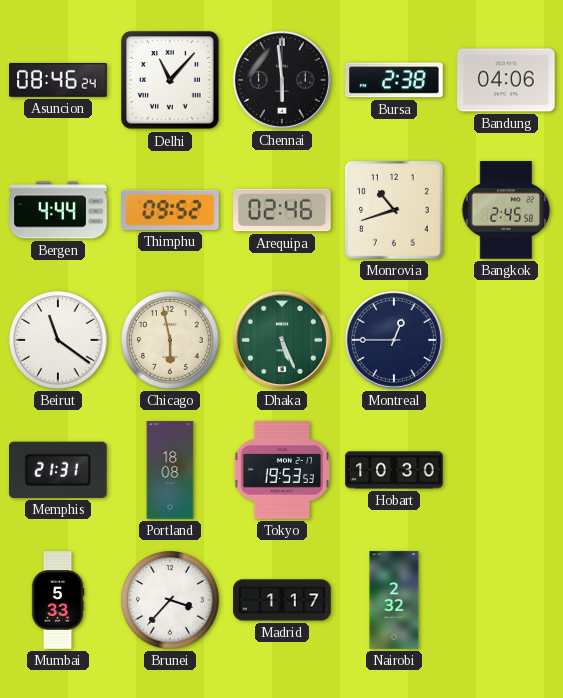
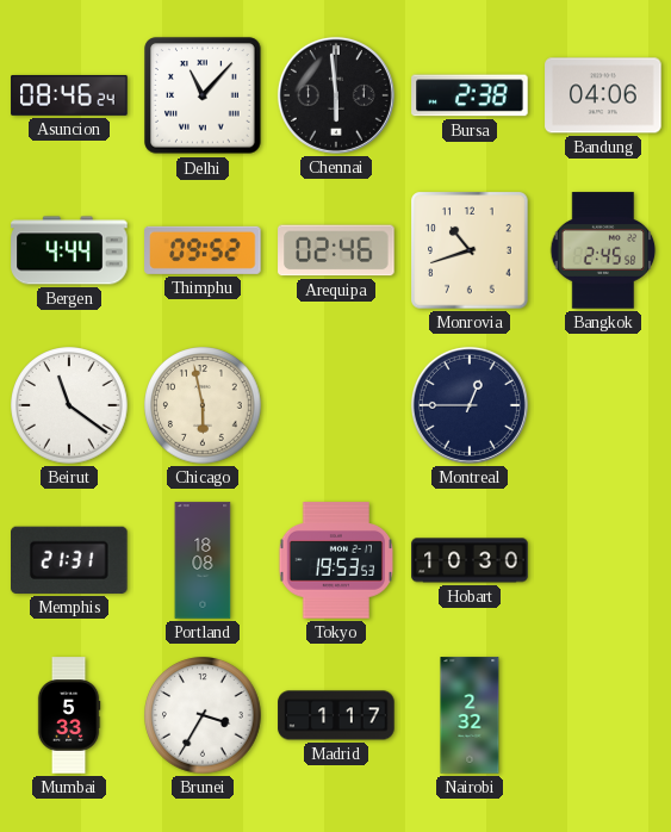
Dhaka: 5:26 -> none
Brunei: 3:37 -> 3:35
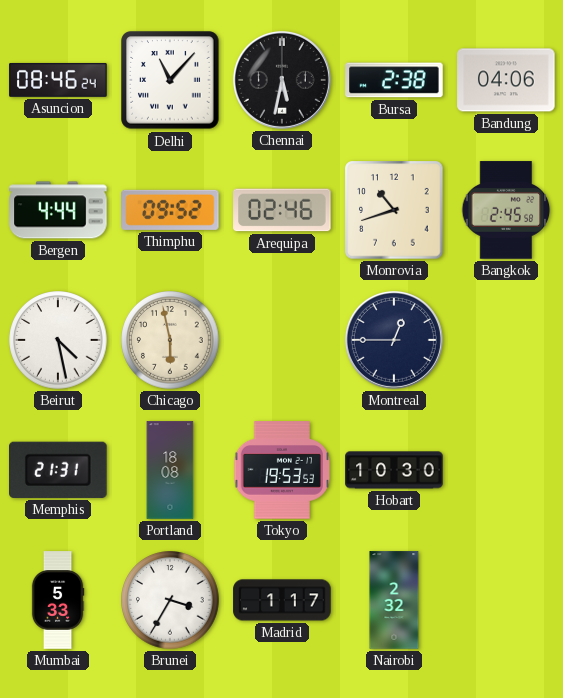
Chennai: 5:59 -> 5:32
Beirut: 11:21 -> 4:28
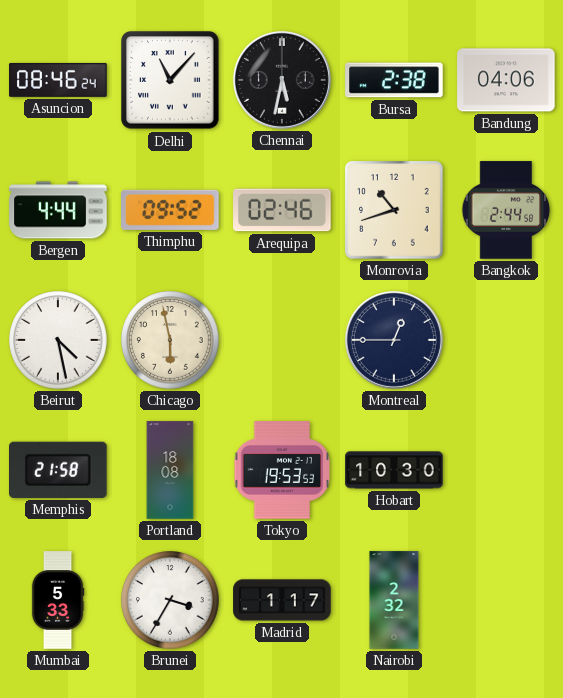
Bangkok: 2:45 -> 2:44
Memphis: 21:31 -> 21:58
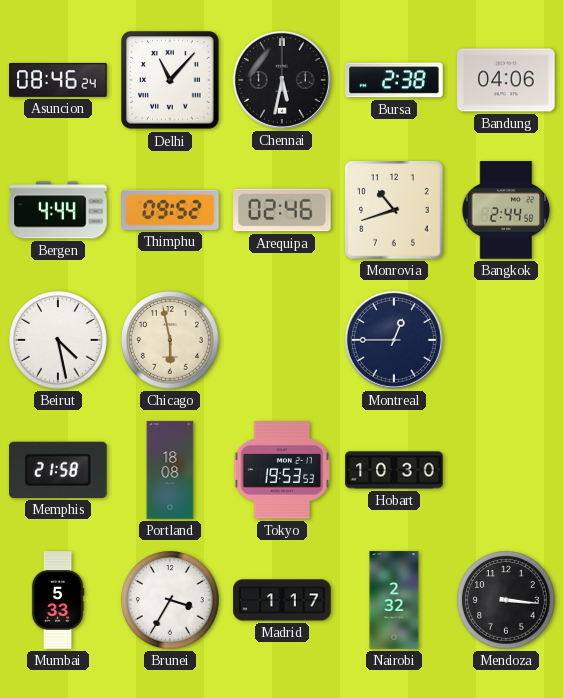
Mendoza: none -> 3:16
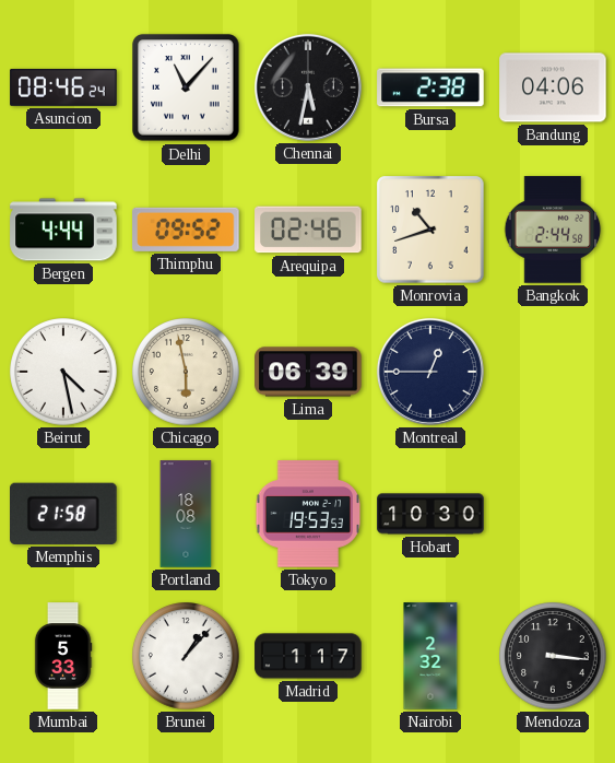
Lima: none -> 06:39
Brunei: 3:35 -> 1:07
